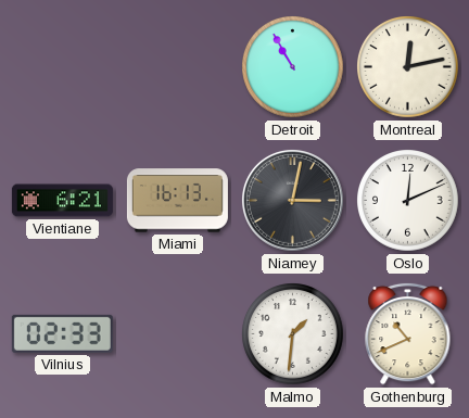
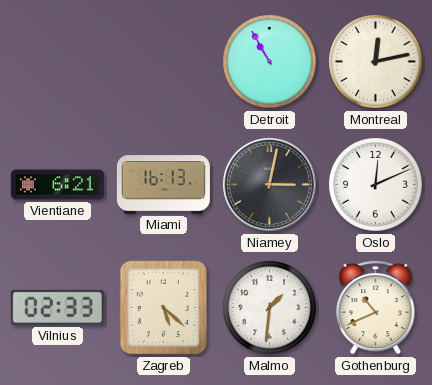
Zagreb: none -> 5:22
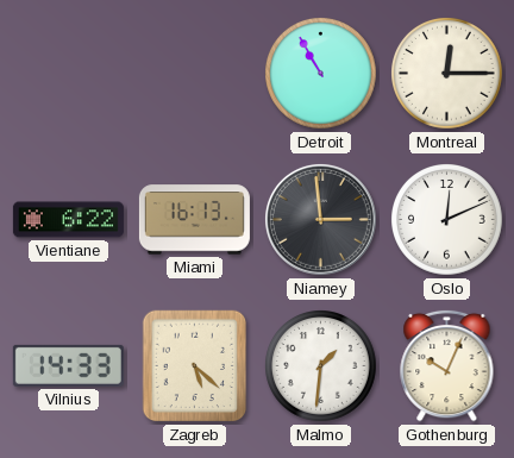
Montreal: 12:13 -> 12:15
Vientiane: 6:21 -> 6:22
Niamey: 3:02 -> 2:59
Vilnius: 02:33 -> 14:33
Gothenburg: 10:41 -> 10:04
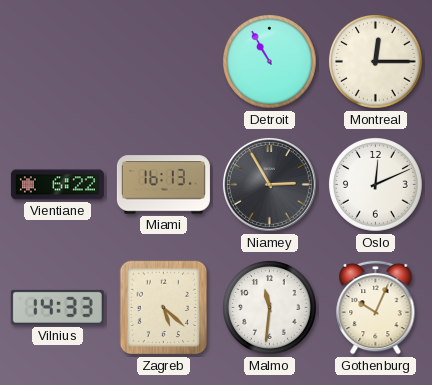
Niamey: 2:59 -> 2:55
Malmo: 1:31 -> 11:31
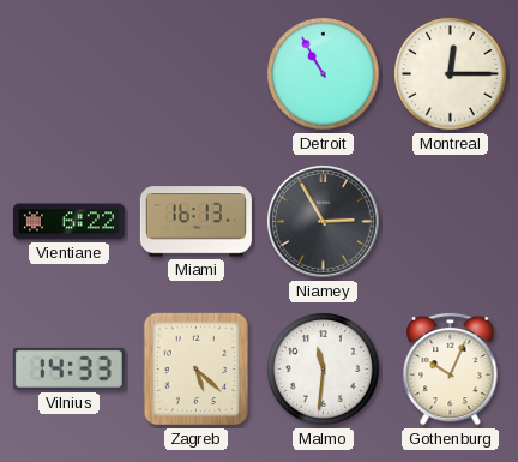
Oslo: 12:11 -> none
